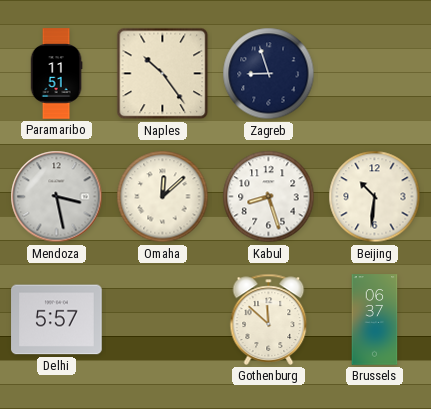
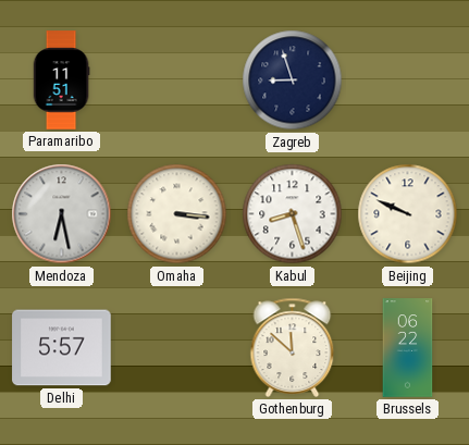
Naples: 10:24 -> none
Mendoza: 3:28 -> 6:28
Omaha: 12:08 -> 3:16
Beijing: 10:31 -> 9:49
Brussels: 06:37 -> 06:22
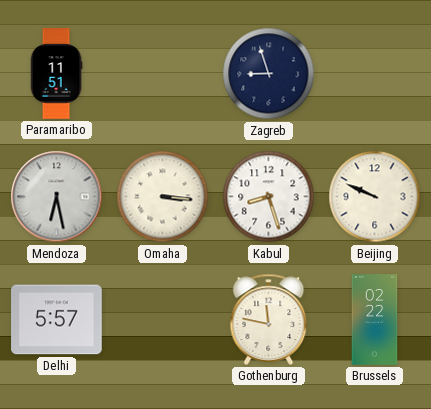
Gothenburg: 11:52 -> 11:47
Brussels: 06:22 -> 02:22
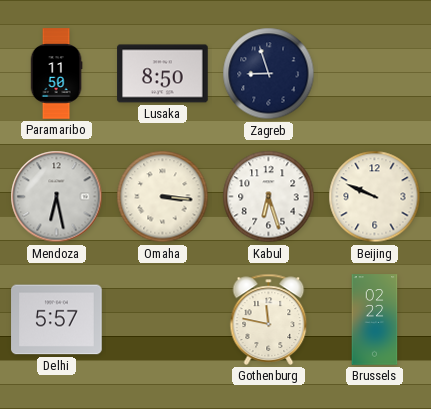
Paramaribo: 11:51 -> 11:50
Lusaka: none -> 8:50
Kabul: 8:27 -> 6:27
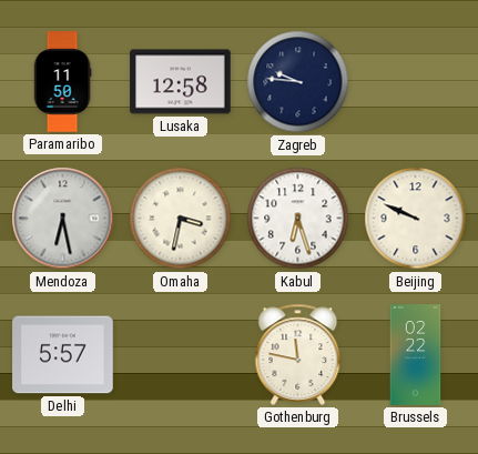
Lusaka: 8:50 -> 12:58
Zagreb: 8:57 -> 9:46
Omaha: 3:16 -> 3:32
